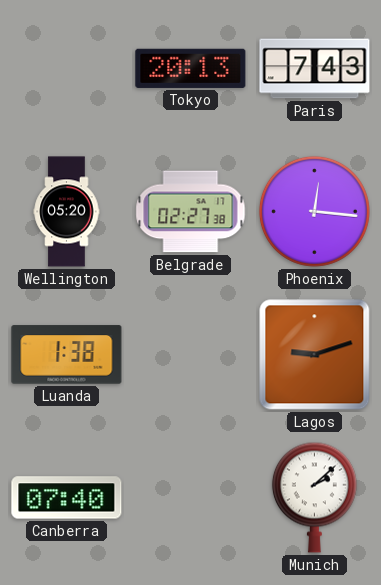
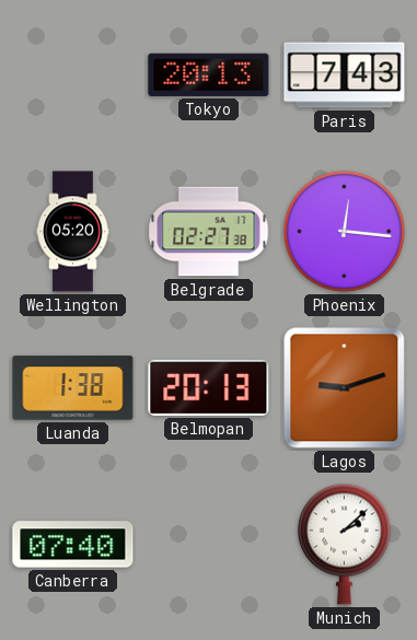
Belmopan: none -> 20:13
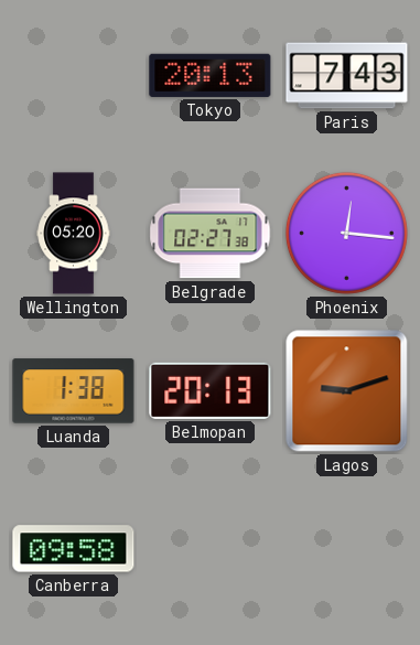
Canberra: 07:40 -> 09:58
Munich: 2:08 -> none
